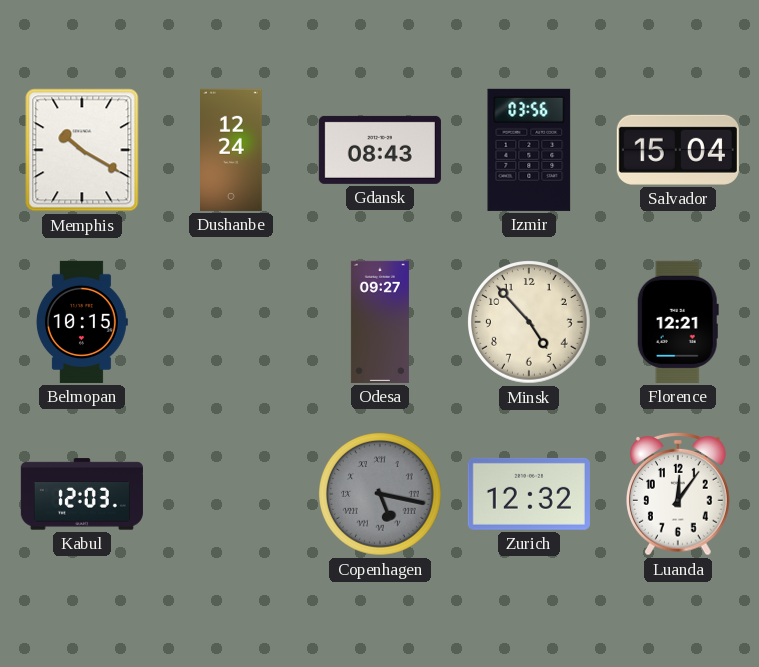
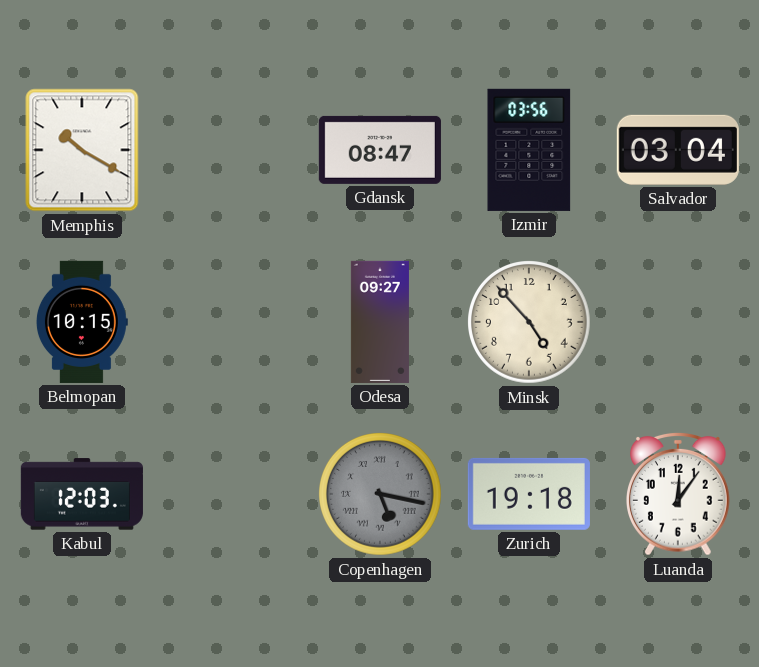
Dushanbe: 12:24 -> none
Gdansk: 08:43 -> 08:47
Salvador: 15:04 -> 03:04
Florence: 12:21 -> none
Zurich: 12:32 -> 19:18
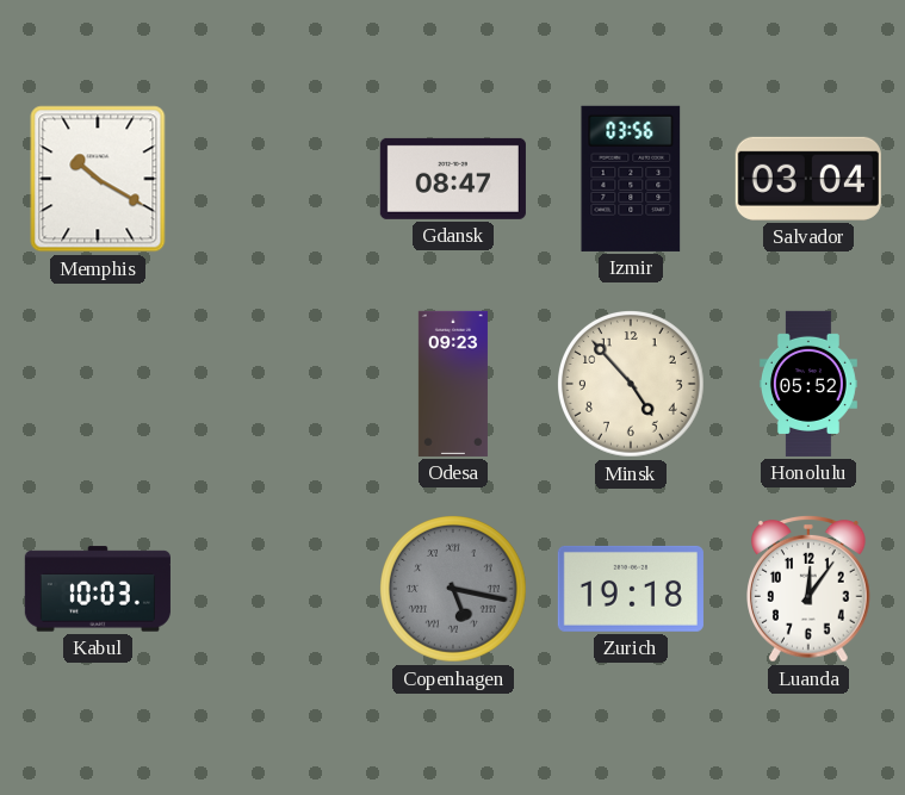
Belmopan: 10:15 -> none
Odesa: 09:27 -> 09:23
Honolulu: none -> 05:52
Kabul: 12:03 -> 10:03
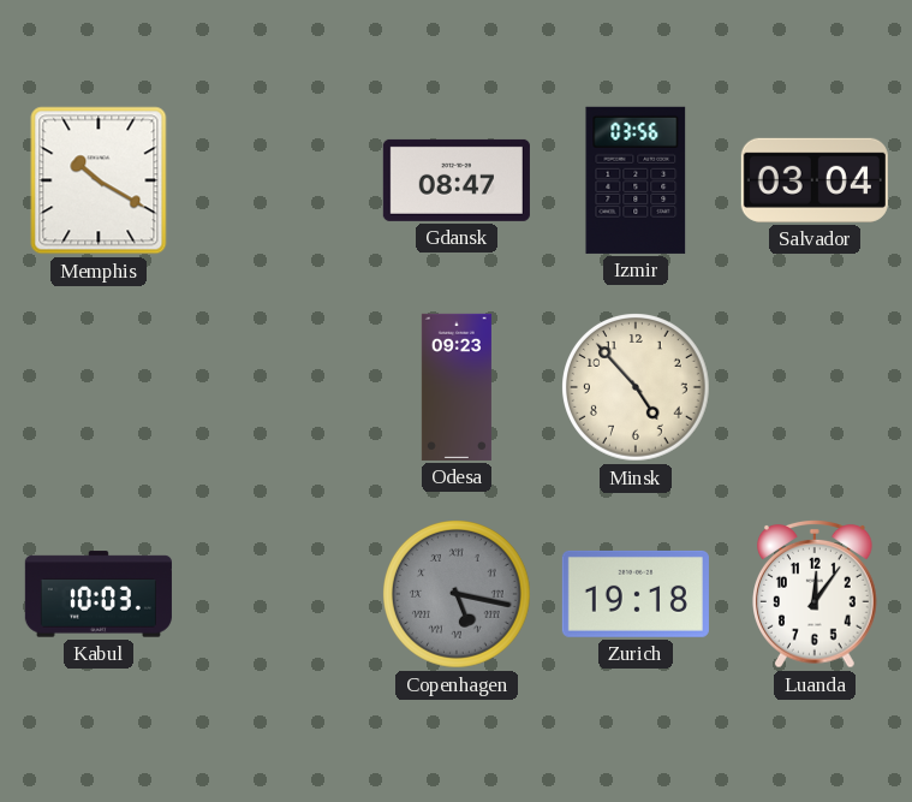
Honolulu: 05:52 -> none
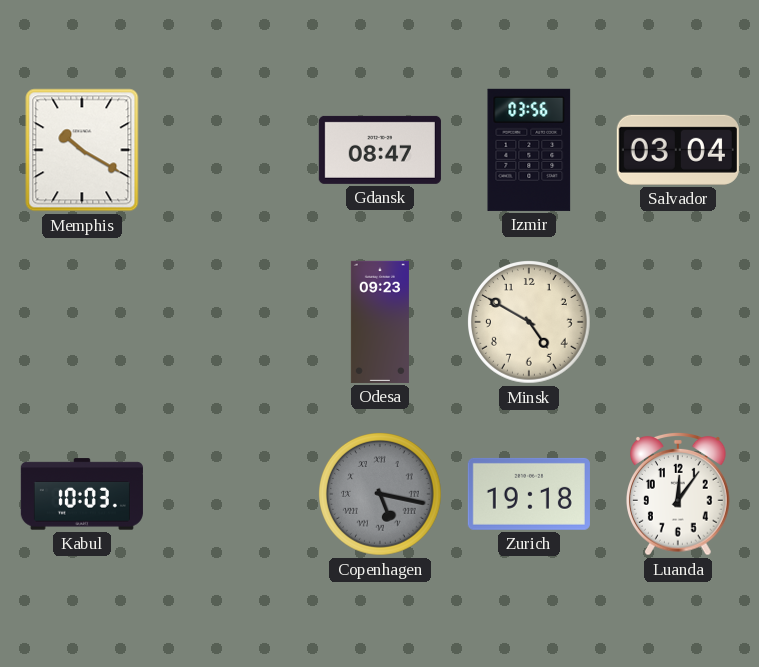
Minsk: 4:53 -> 4:50
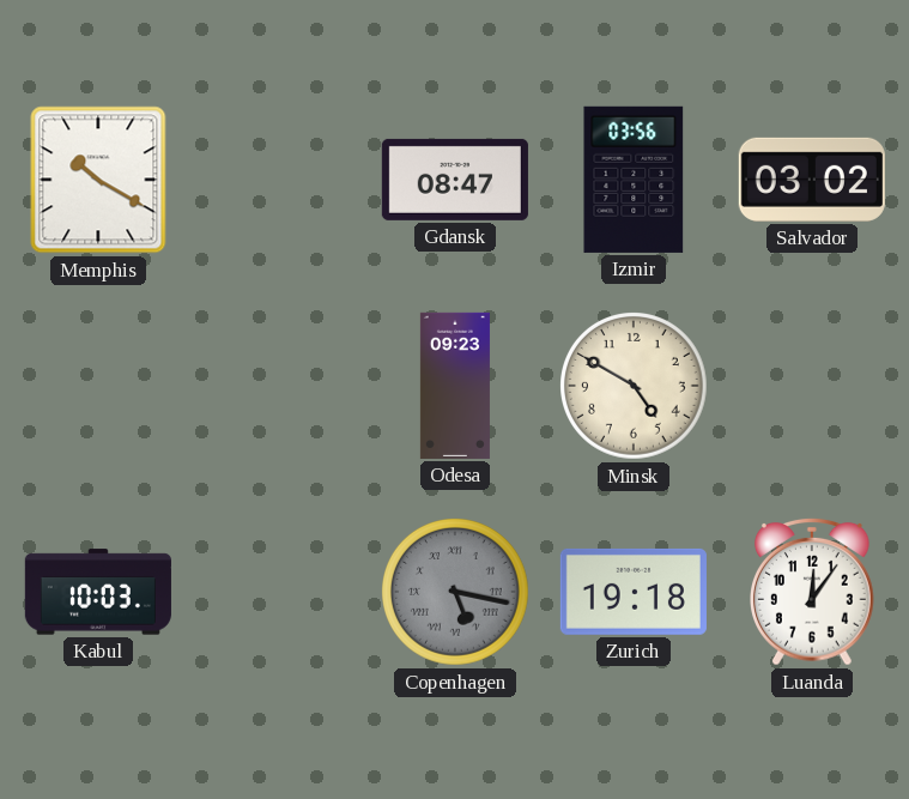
Salvador: 03:04 -> 03:02
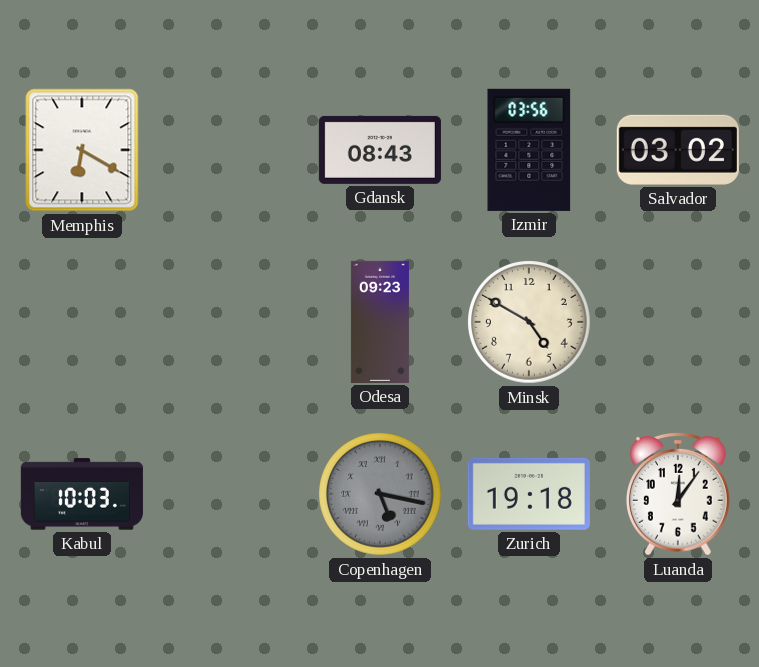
Memphis: 10:20 -> 6:20
Gdansk: 08:47 -> 08:43
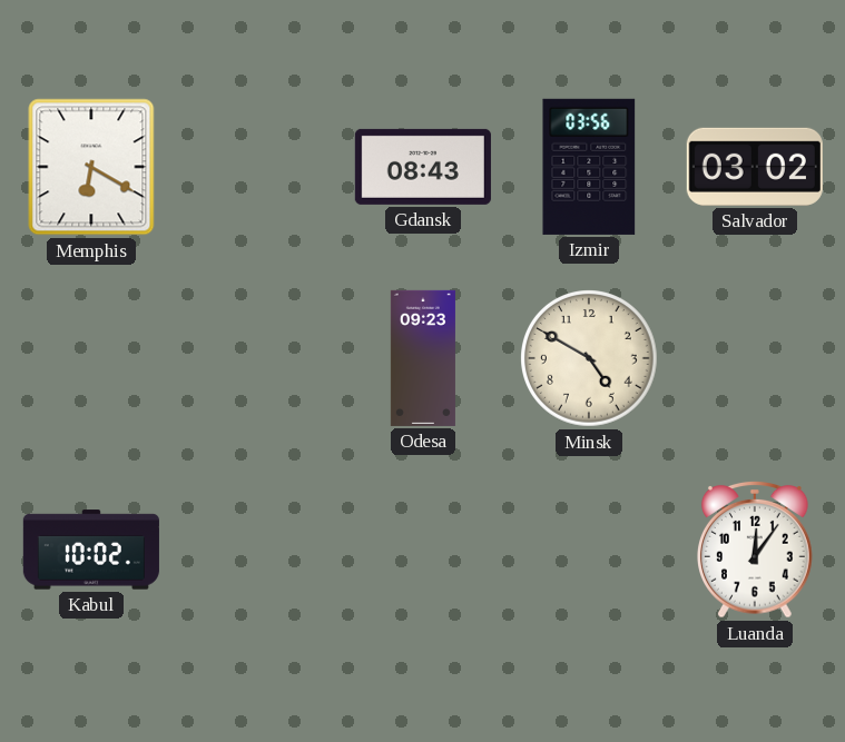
Kabul: 10:03 -> 10:02
Copenhagen: 5:17 -> none
Zurich: 19:18 -> none
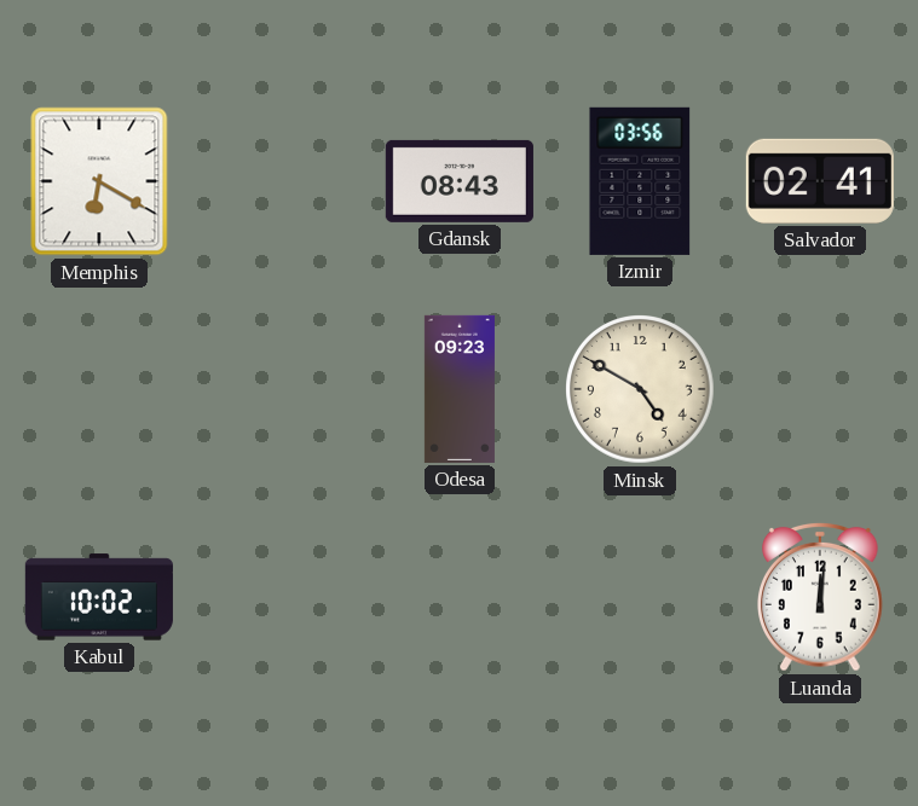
Salvador: 03:02 -> 02:41
Luanda: 12:06 -> 12:01
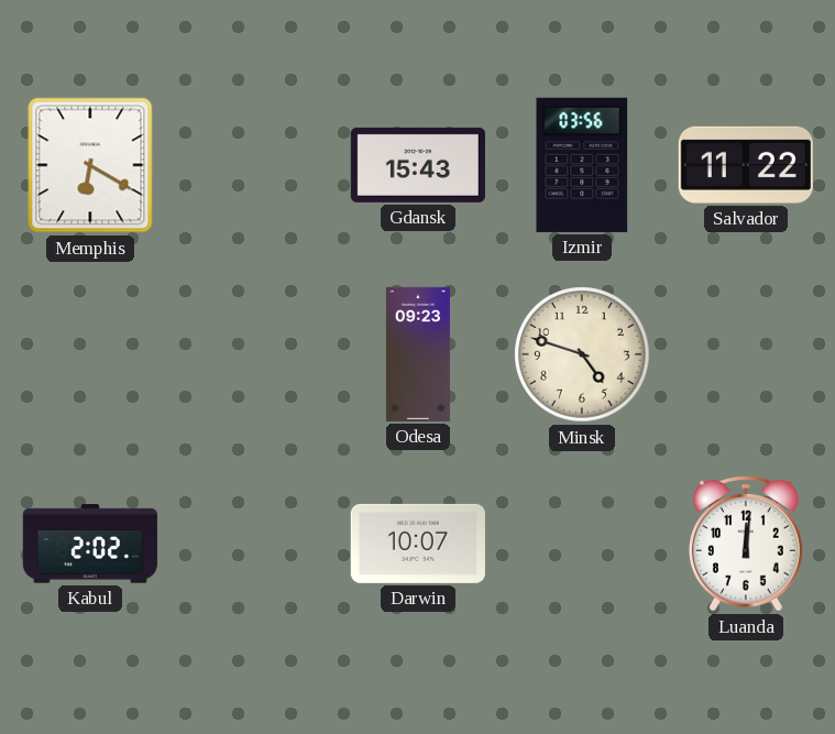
Gdansk: 08:43 -> 15:43
Salvador: 02:41 -> 11:22
Minsk: 4:50 -> 4:48
Kabul: 10:02 -> 2:02
Darwin: none -> 10:07
